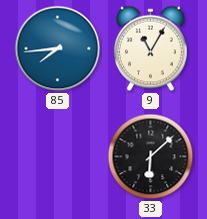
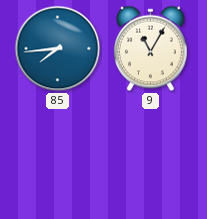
33: 6:08 -> none
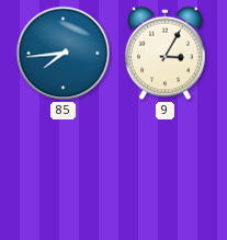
9: 11:05 -> 3:05
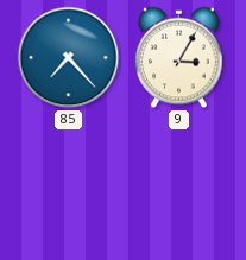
85: 7:44 -> 7:23
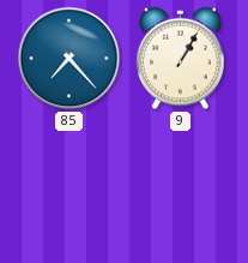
9: 3:05 -> 1:05
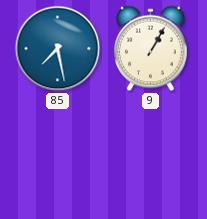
85: 7:23 -> 7:28
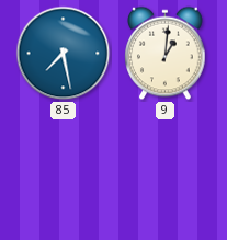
9: 1:05 -> 1:01
